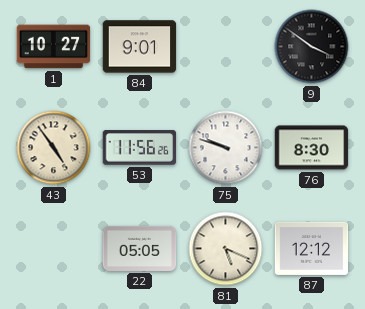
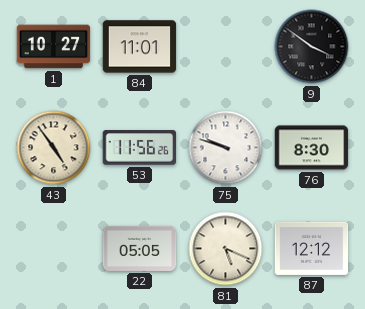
84: 9:01 -> 11:01
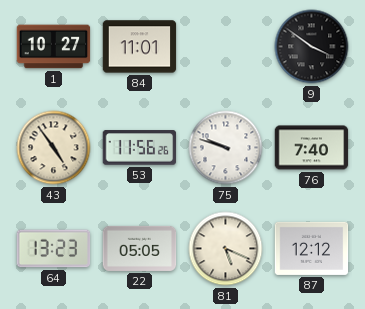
76: 8:30 -> 7:40
64: none -> 13:23
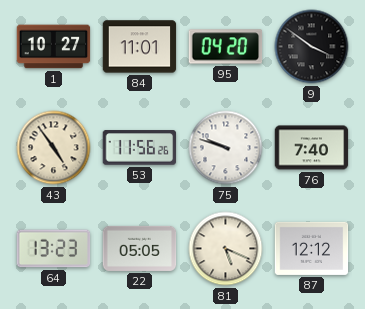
95: none -> 04:20
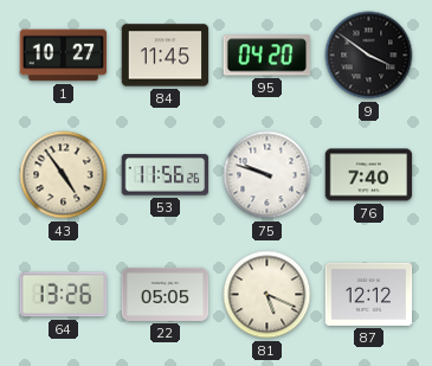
84: 11:01 -> 11:45
64: 13:23 -> 13:26
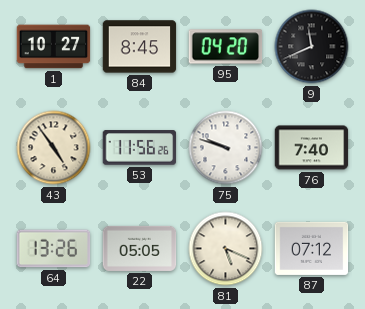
84: 11:45 -> 8:45
9: 3:51 -> 11:41
87: 12:12 -> 07:12
